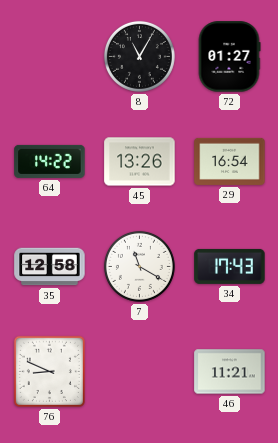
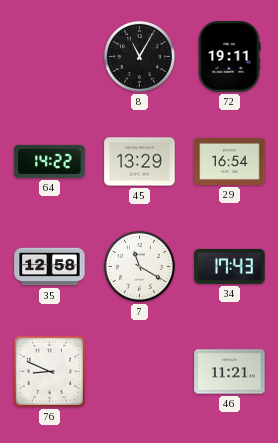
72: 01:27 -> 19:11
45: 13:26 -> 13:29
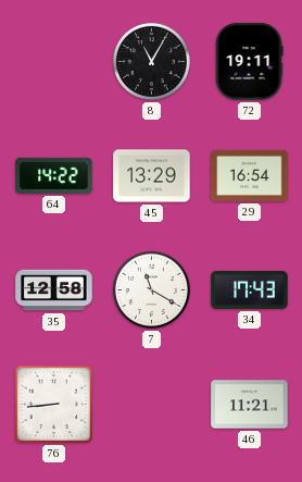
76: 8:49 -> 8:44
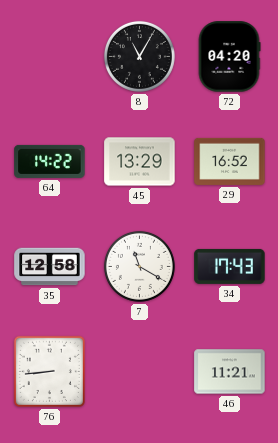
72: 19:11 -> 04:20
29: 16:54 -> 16:52
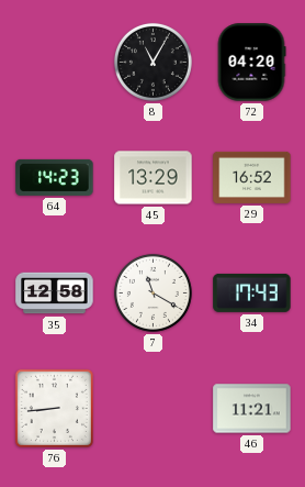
64: 14:22 -> 14:23
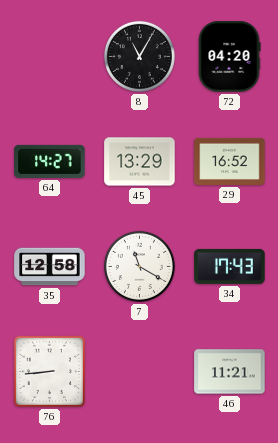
64: 14:23 -> 14:27
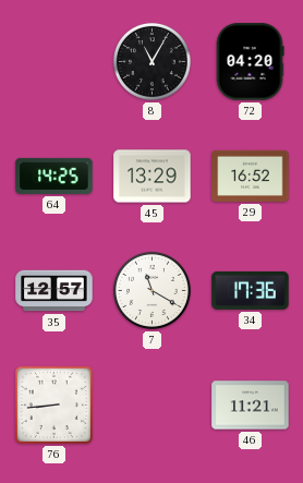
64: 14:27 -> 14:25
35: 12:58 -> 12:57
34: 17:43 -> 17:36
